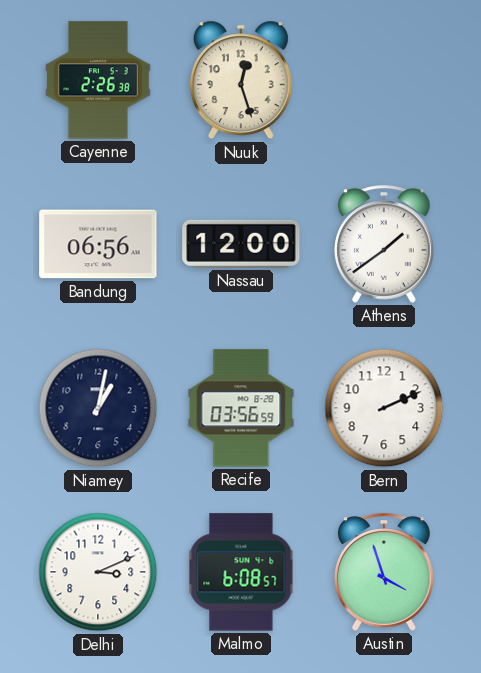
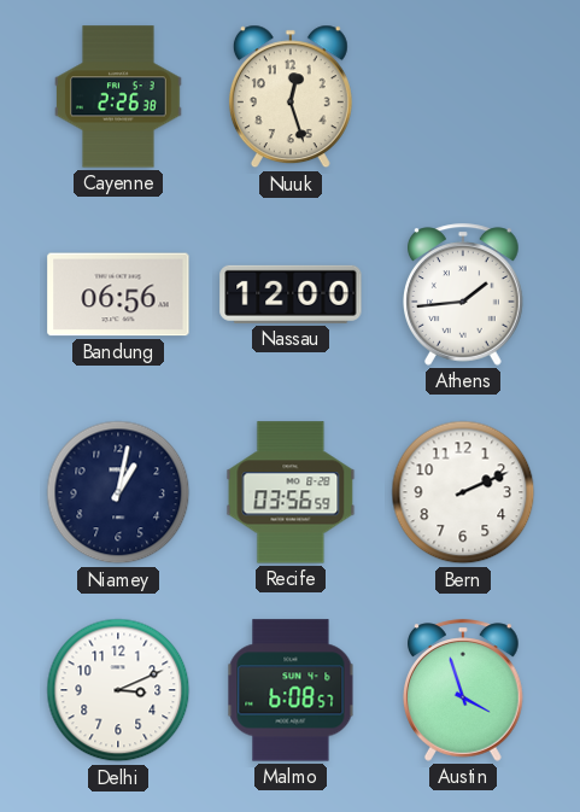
Athens: 1:39 -> 1:44
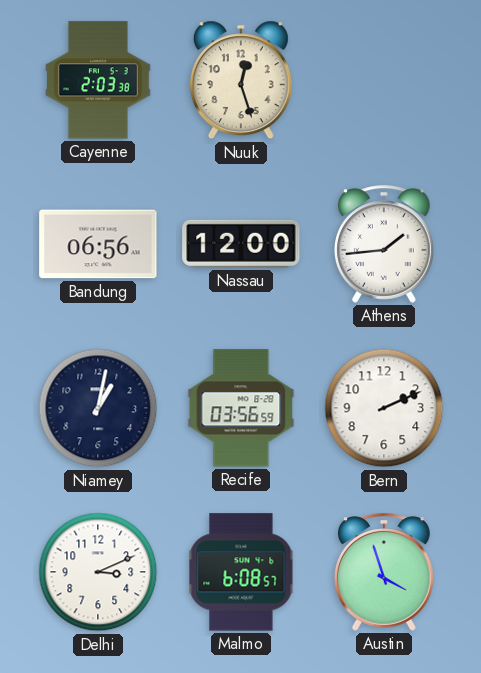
Cayenne: 2:26 -> 2:03
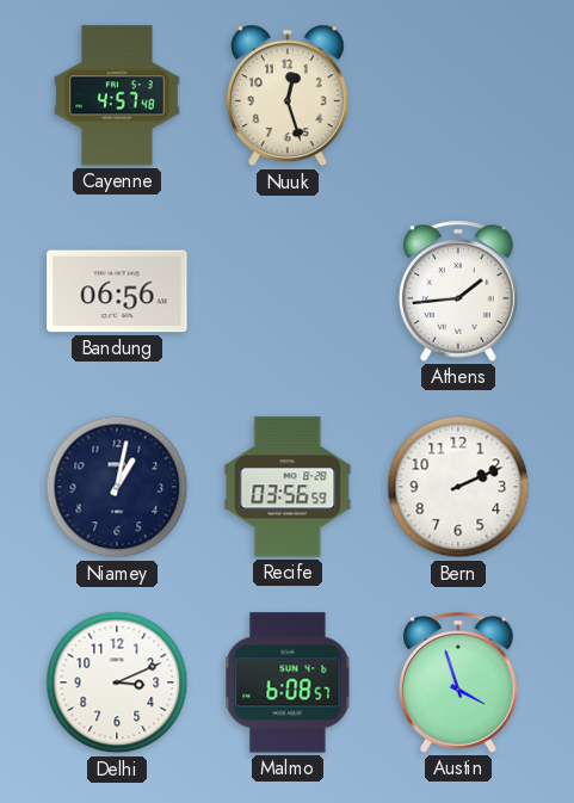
Cayenne: 2:03 -> 4:57
Nassau: 12:00 -> none
